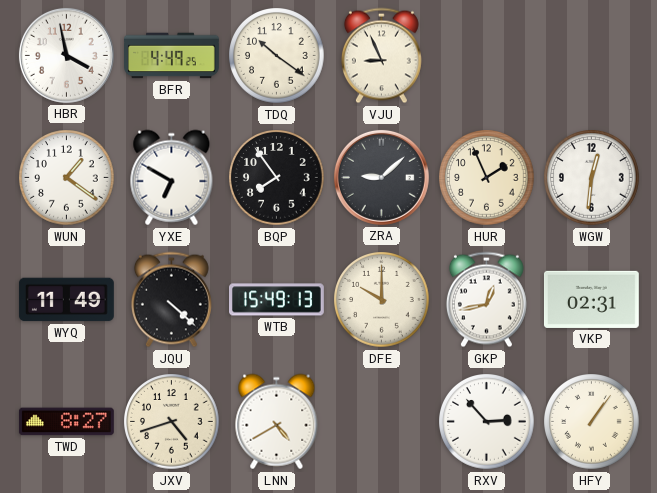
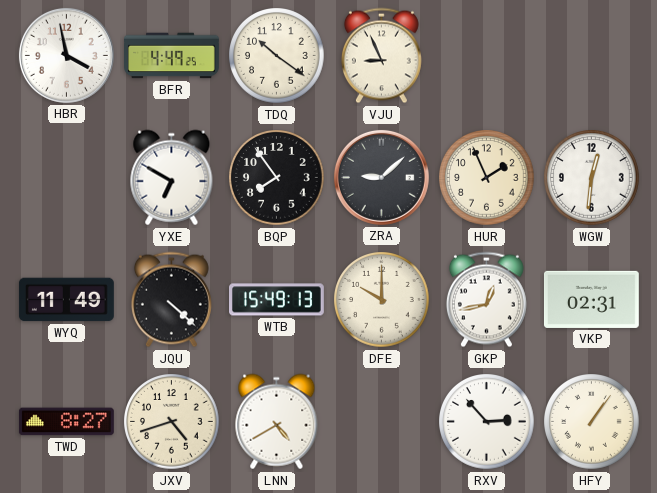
WUN: 1:21 -> none
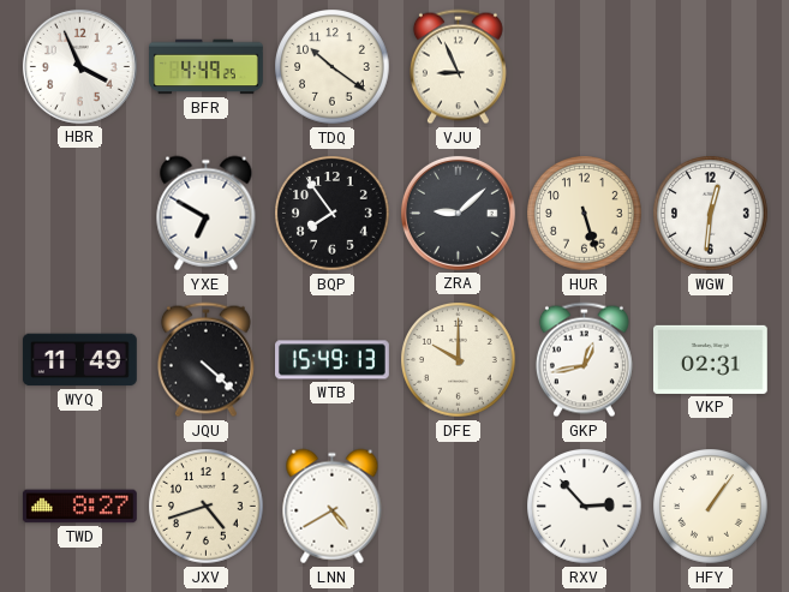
HBR: 3:58 -> 3:56
HUR: 1:56 -> 5:27
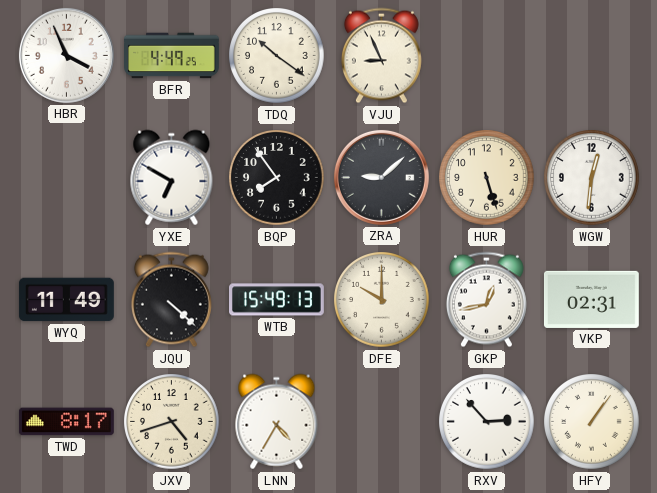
TWD: 8:27 -> 8:17
LNN: 4:40 -> 4:35
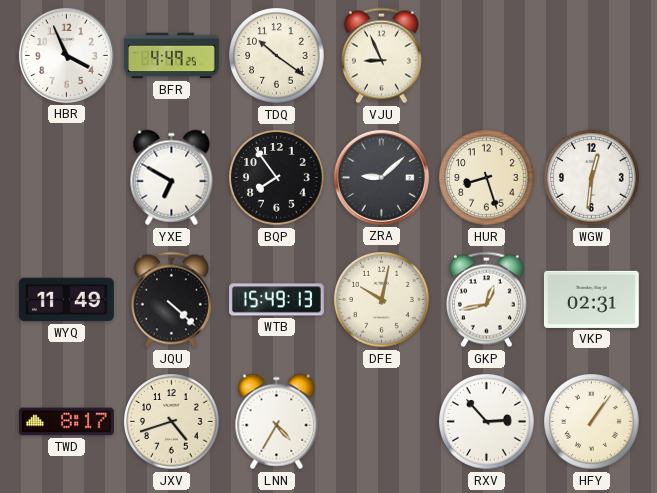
HUR: 5:27 -> 8:27
DFE: 10:00 -> 10:02
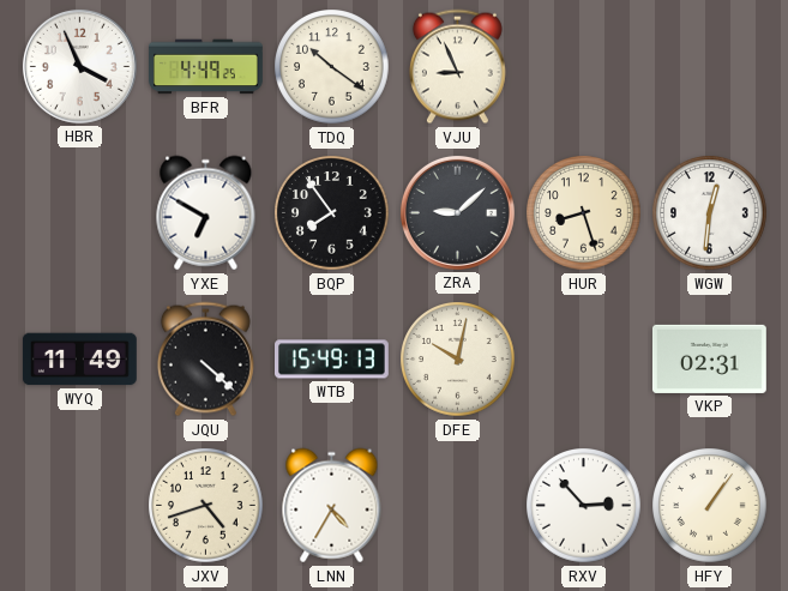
GKP: 12:43 -> none
TWD: 8:17 -> none
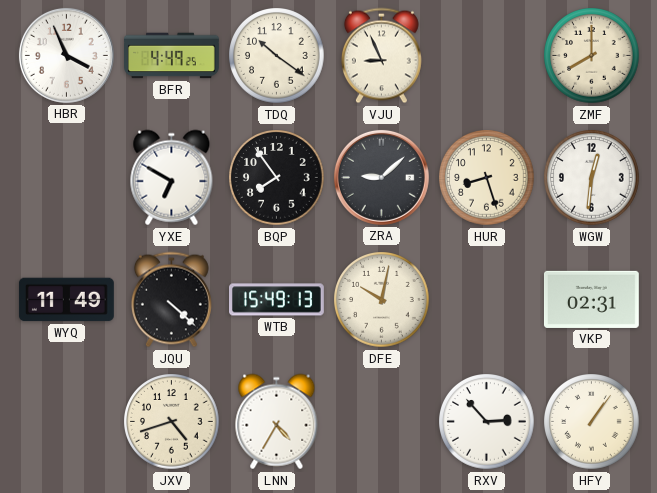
ZMF: none -> 8:00
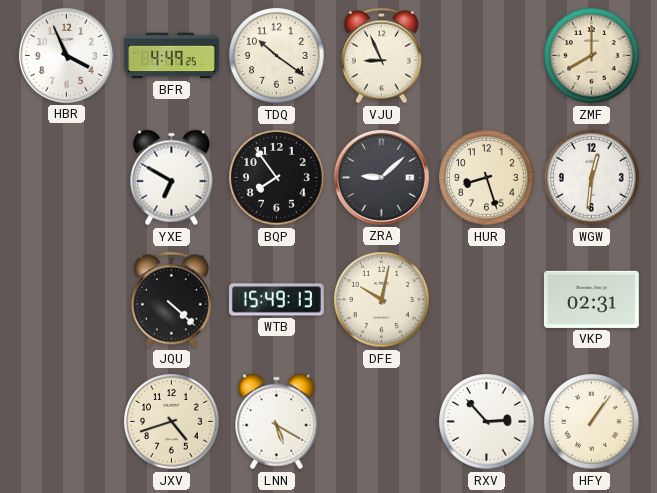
WYQ: 11:49 -> none
LNN: 4:35 -> 5:20
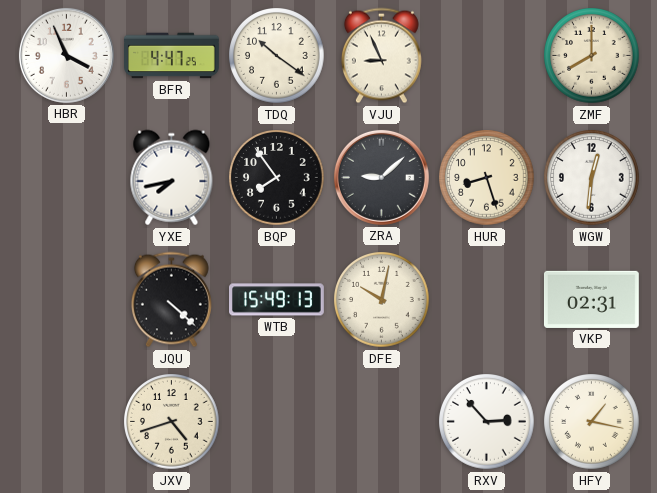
BFR: 4:49 -> 4:47
YXE: 6:50 -> 7:43
LNN: 5:20 -> none
HFY: 1:06 -> 1:17
